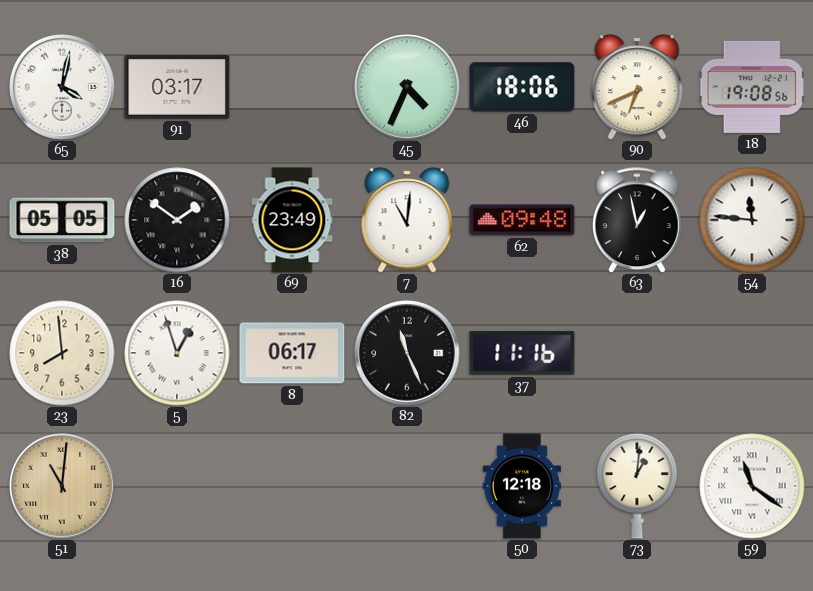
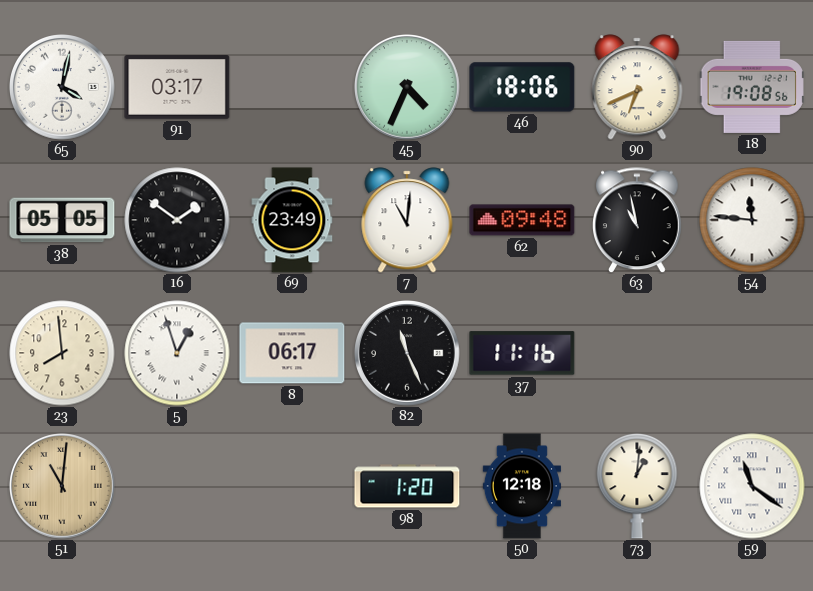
63: 12:58 -> 10:58
98: none -> 1:20
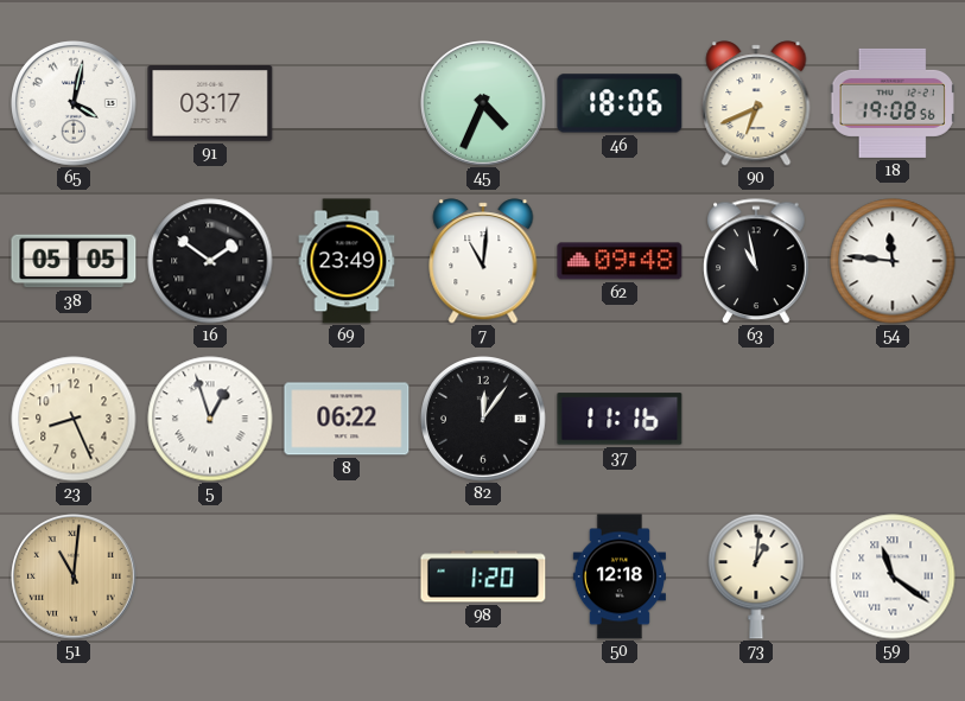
23: 7:59 -> 8:26
8: 06:17 -> 06:22
82: 11:26 -> 12:06
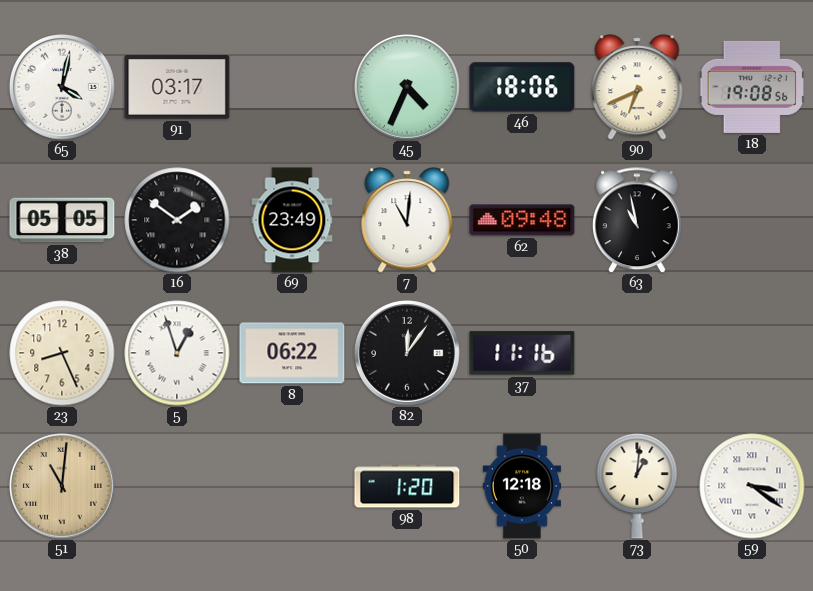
54: 11:46 -> none
59: 11:21 -> 3:21
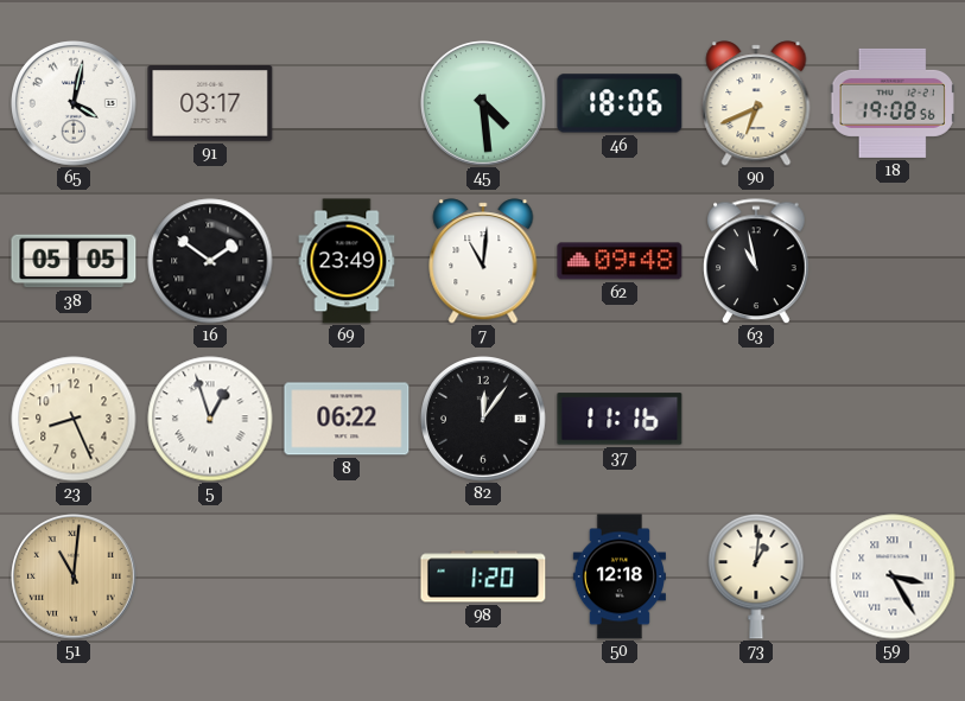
45: 4:34 -> 4:29
59: 3:21 -> 3:25
